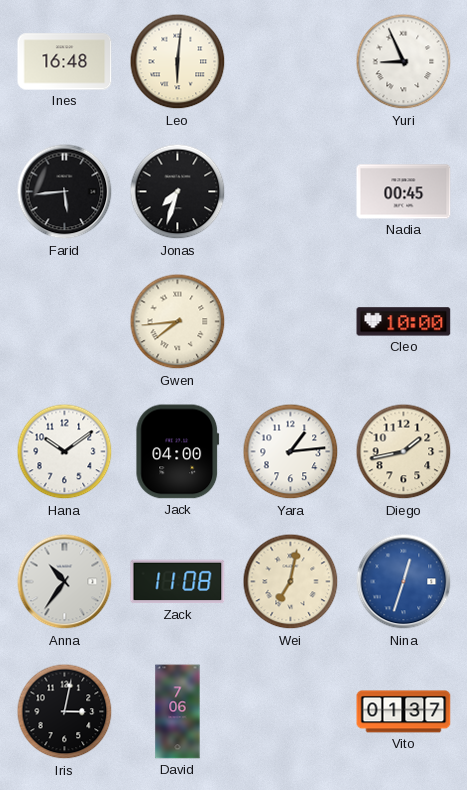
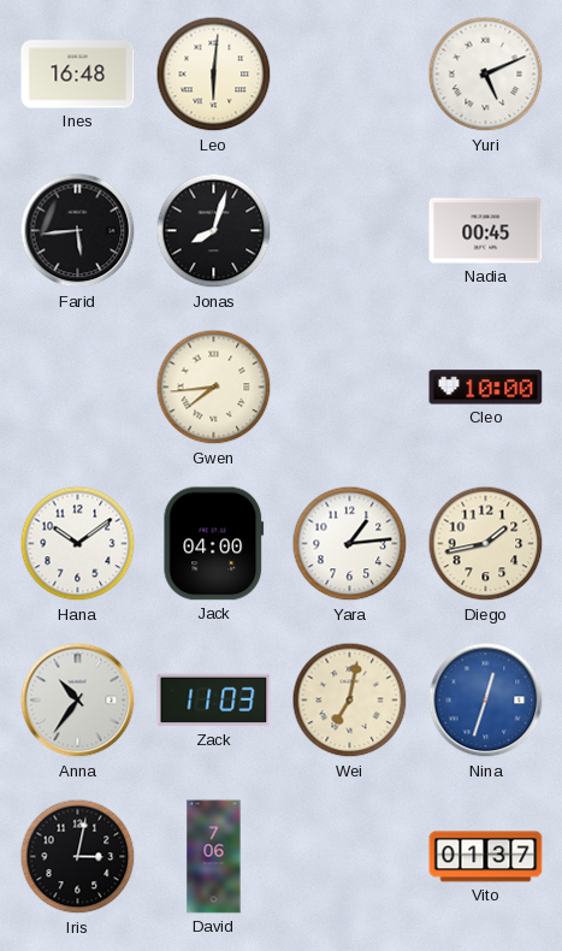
Yuri: 8:56 -> 5:11
Jonas: 7:33 -> 8:03
Zack: 11:08 -> 11:03
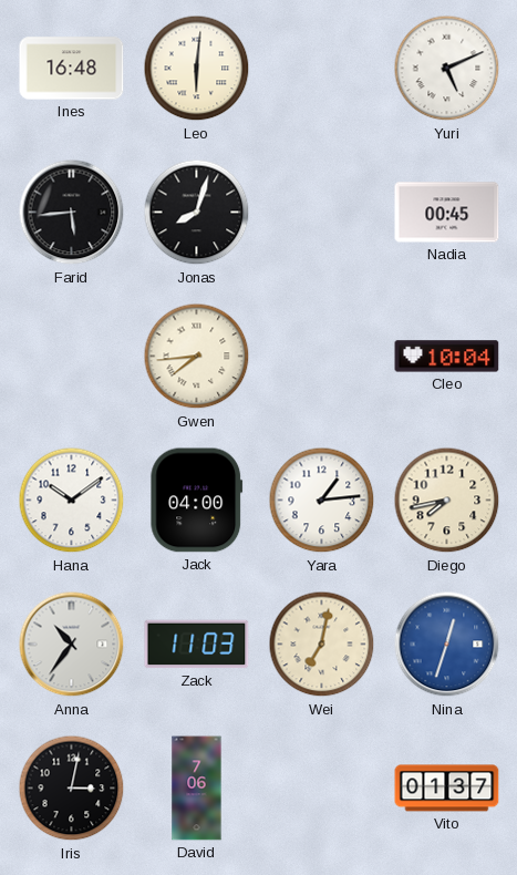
Cleo: 10:00 -> 10:04
Diego: 1:43 -> 7:43
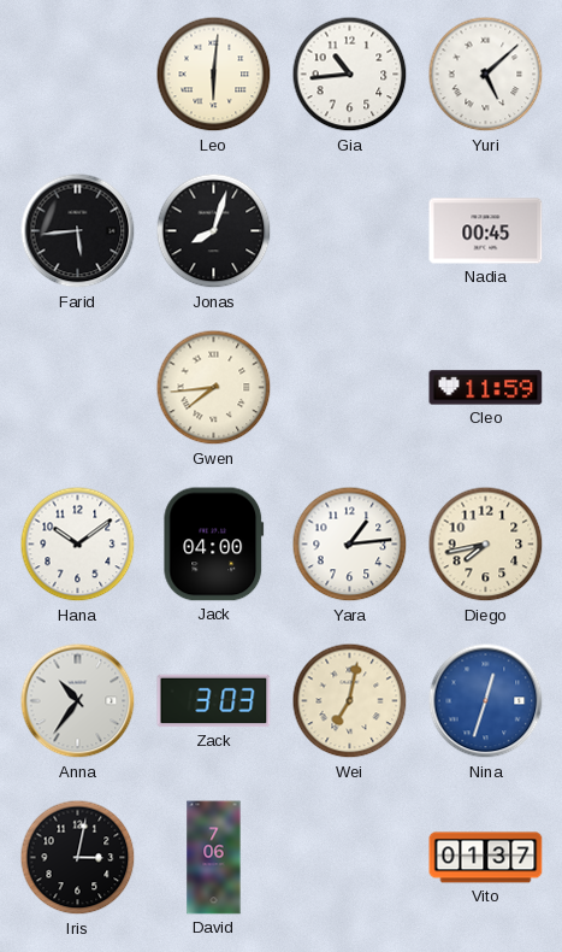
Ines: 16:48 -> none
Gia: none -> 10:44
Yuri: 5:11 -> 5:08
Cleo: 10:04 -> 11:59
Zack: 11:03 -> 3:03
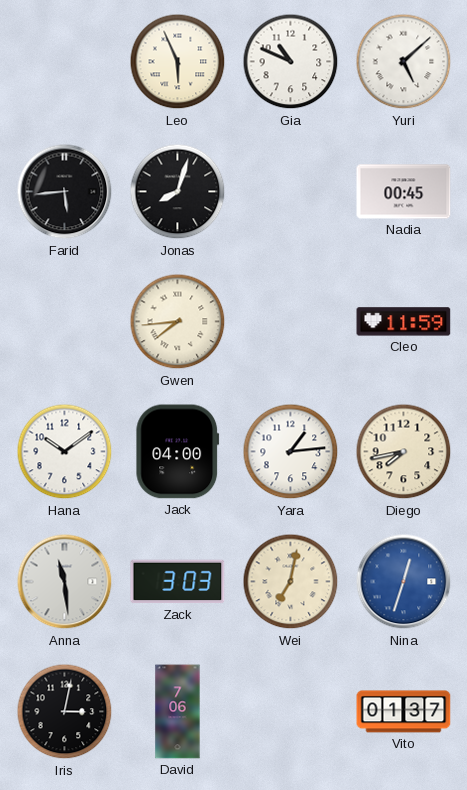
Leo: 6:01 -> 5:56
Gia: 10:44 -> 10:49
Anna: 10:36 -> 11:29
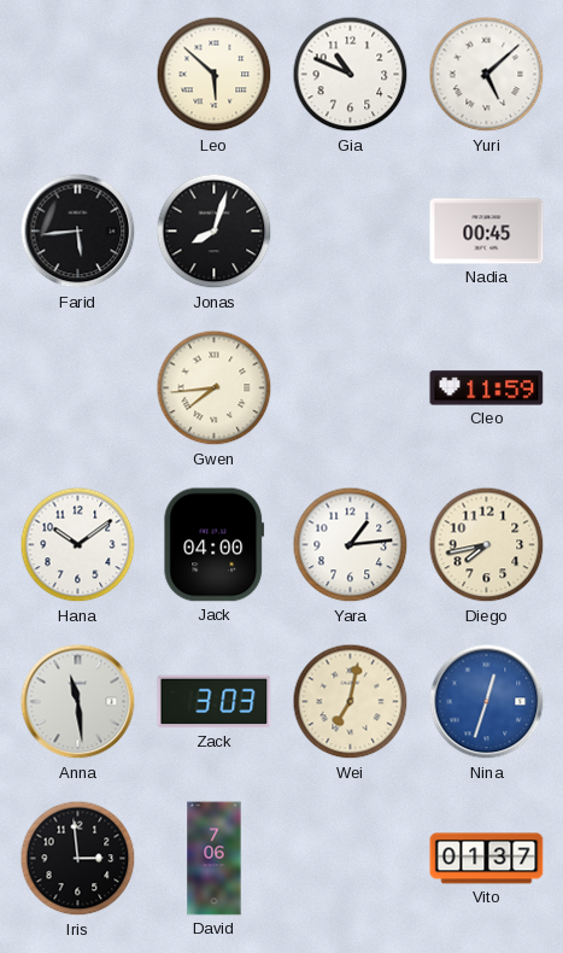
Leo: 5:56 -> 5:52
Iris: 3:02 -> 2:59
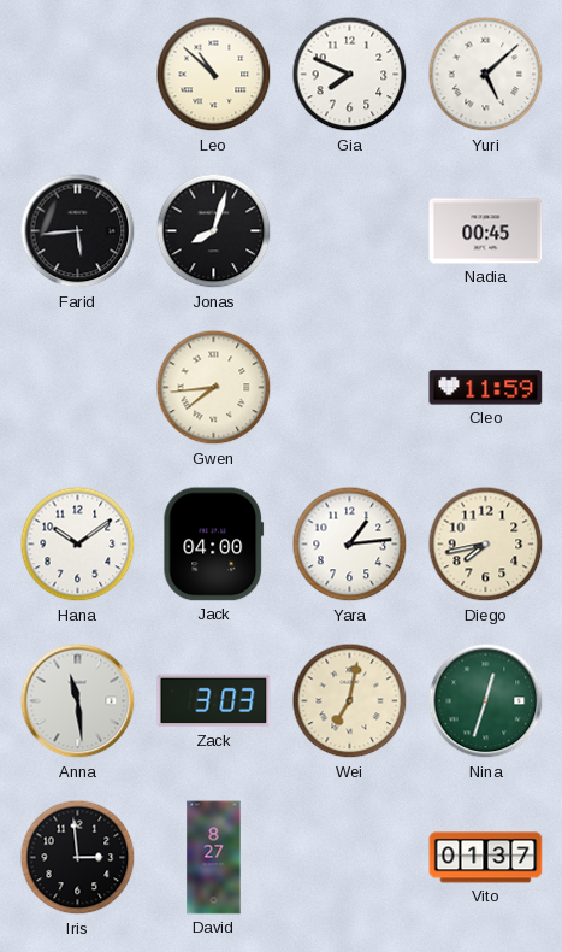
Leo: 5:52 -> 10:52
Gia: 10:49 -> 7:49
Nina dial: blue -> green
David: 7:06 -> 8:27
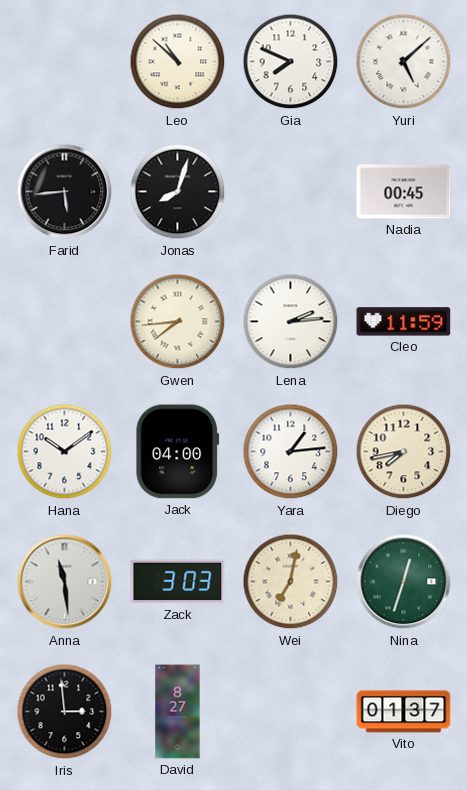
Lena: none -> 2:14
